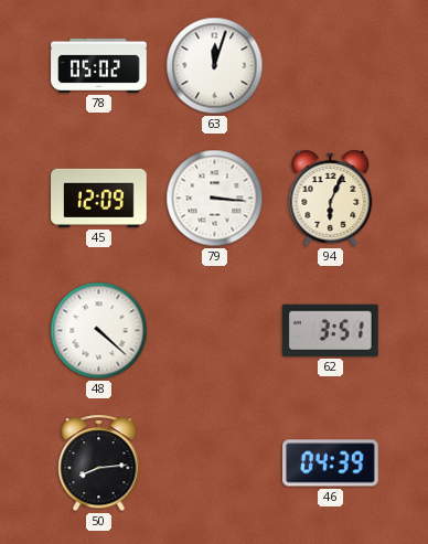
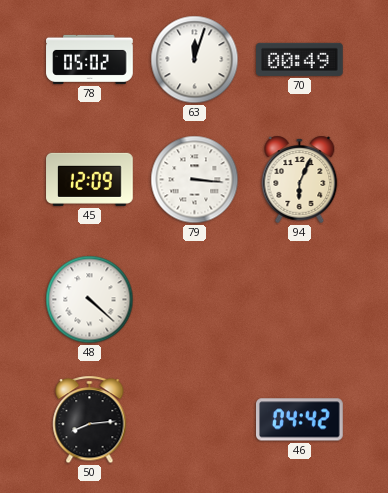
70: none -> 00:49
62: 3:51 -> none
46: 04:39 -> 04:42
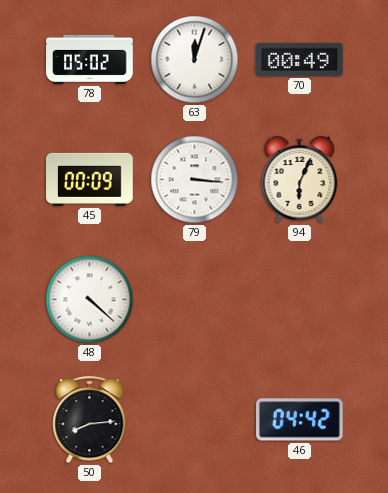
45: 12:09 -> 00:09
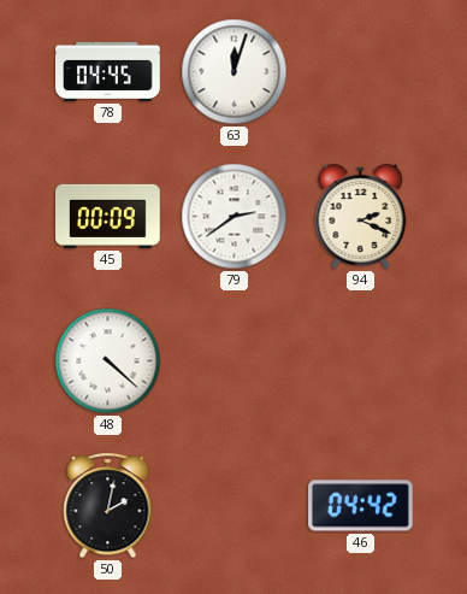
78: 05:02 -> 04:45
70: 00:49 -> none
79: 3:16 -> 2:39
94: 6:04 -> 2:19
50: 8:14 -> 2:02
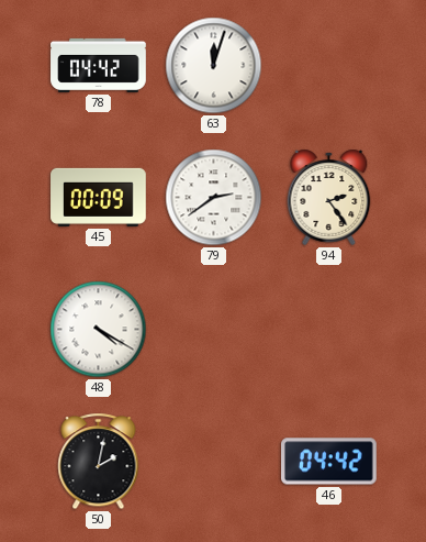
78: 04:45 -> 04:42
94: 2:19 -> 2:24
48: 4:22 -> 4:20
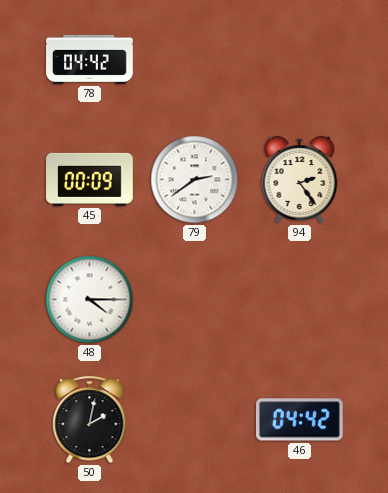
63: 12:03 -> none
48: 4:20 -> 4:15
